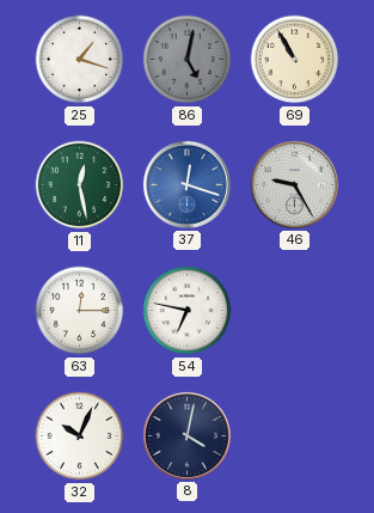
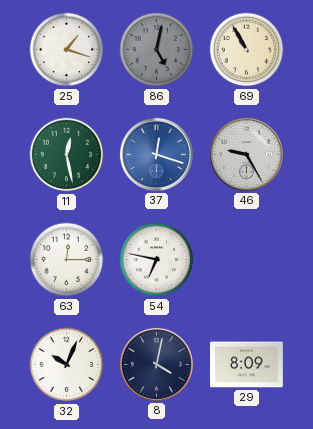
29: none -> 8:09
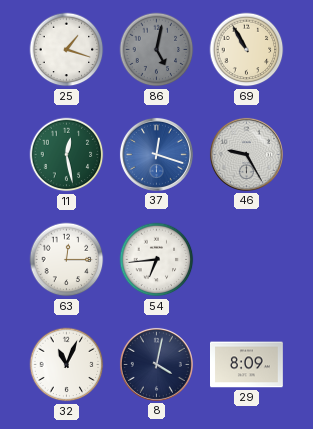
54: 6:47 -> 6:44
32: 10:04 -> 11:04
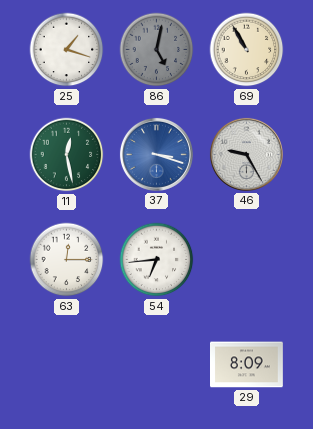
37: 12:18 -> 3:18
32: 11:04 -> none
8: 4:02 -> none
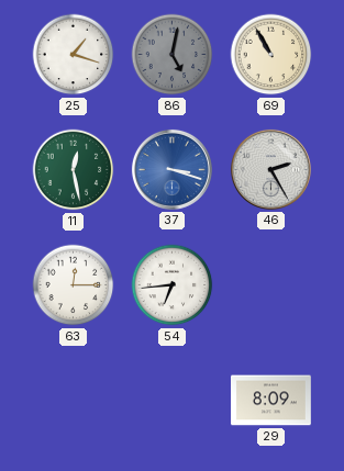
46: 9:25 -> 2:25
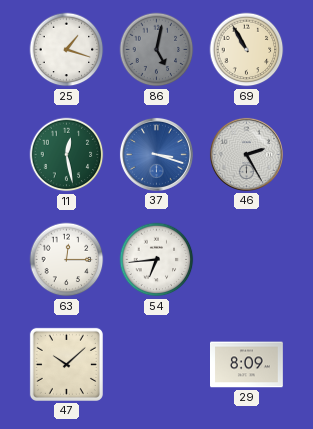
47: none -> 10:08
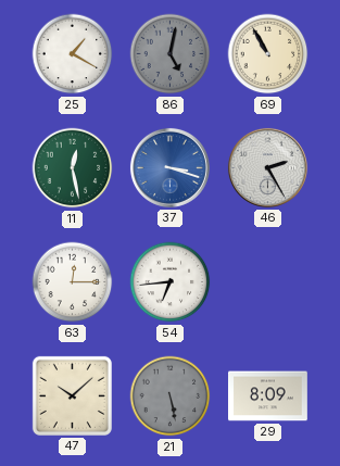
25: 1:18 -> 1:20
21: none -> 5:28
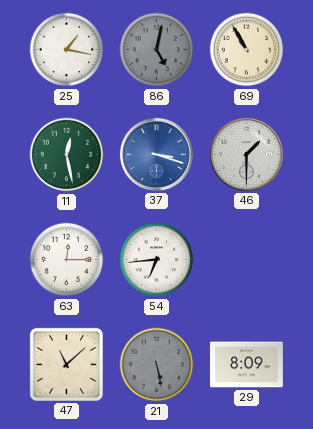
25: 1:20 -> 1:17
46: 2:25 -> 1:30
47: 10:08 -> 11:08
